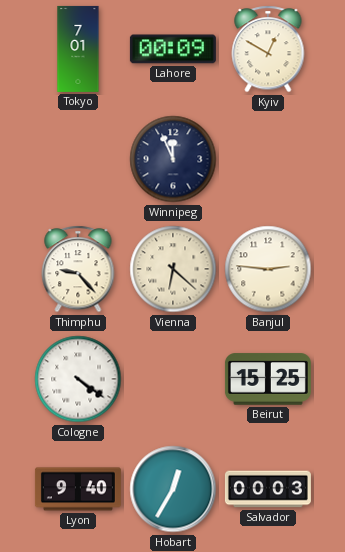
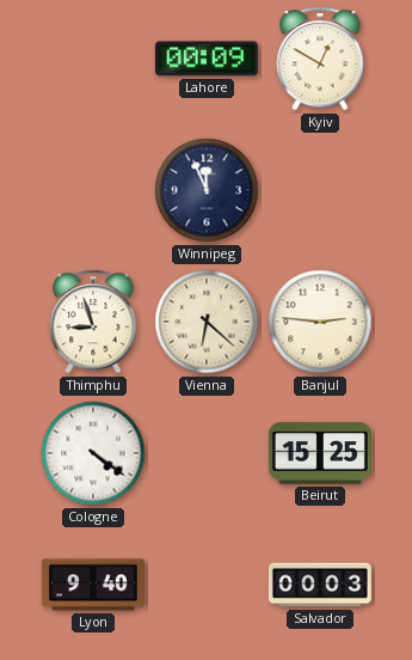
Tokyo: 7:01 -> none
Thimphu: 9:23 -> 8:57
Hobart: 12:35 -> none
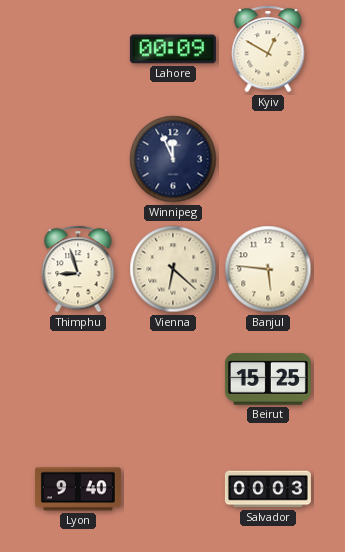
Banjul: 2:46 -> 5:46
Cologne: 4:21 -> none
